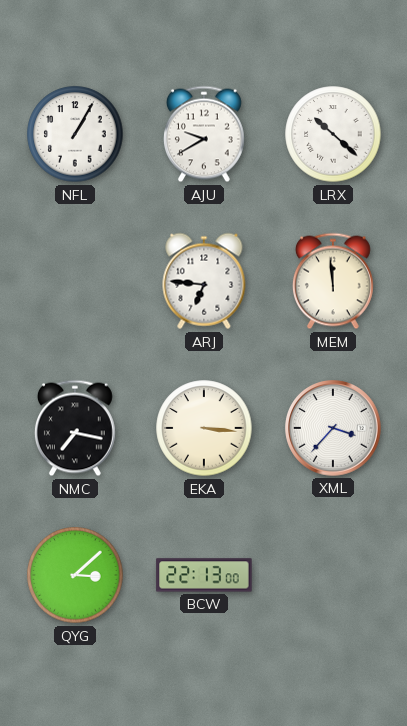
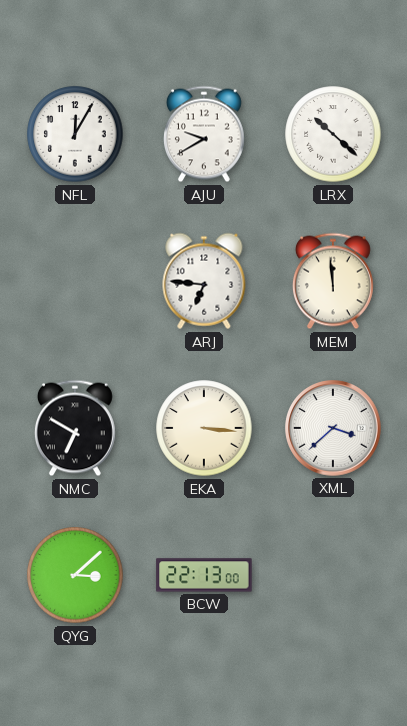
NFL: 1:05 -> 12:05
NMC: 7:17 -> 6:50
XML: 3:37 -> 3:38
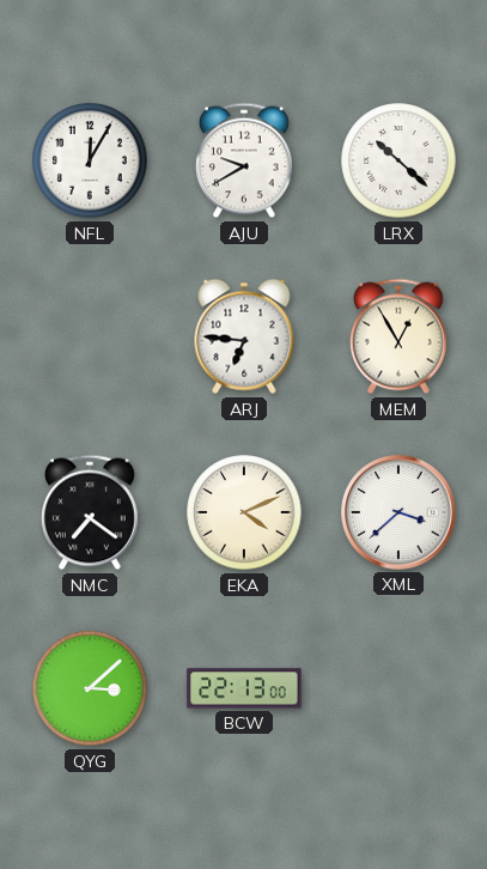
MEM: 11:59 -> 12:55
NMC: 6:50 -> 7:21
EKA: 3:16 -> 4:11
